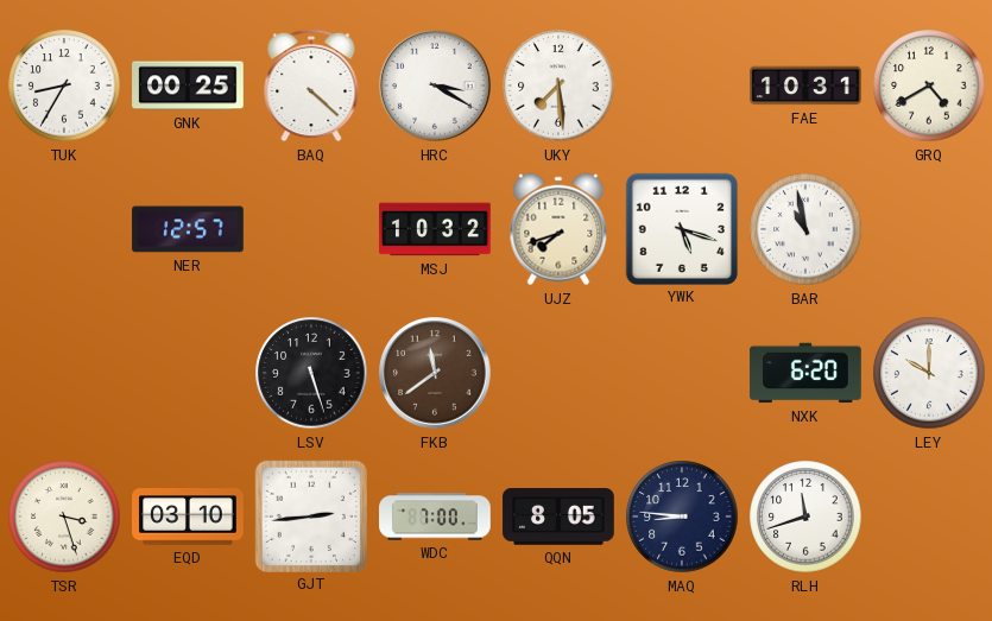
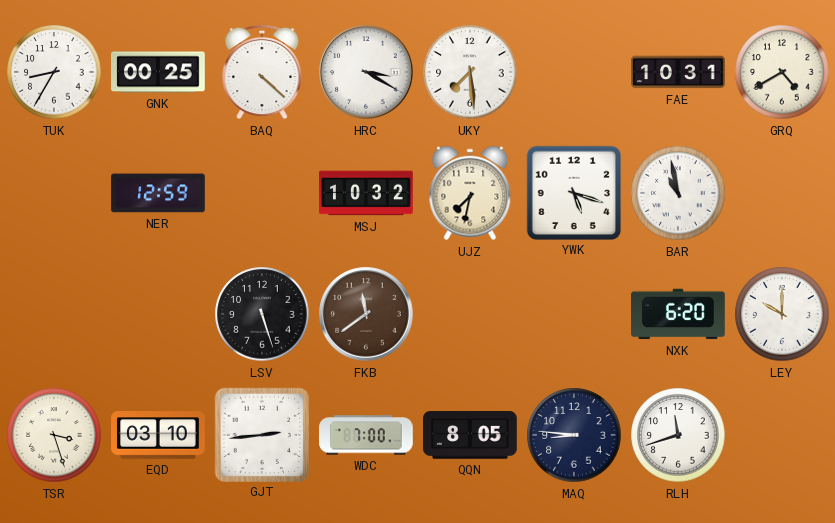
NER: 12:57 -> 12:59
UJZ: 7:42 -> 7:32
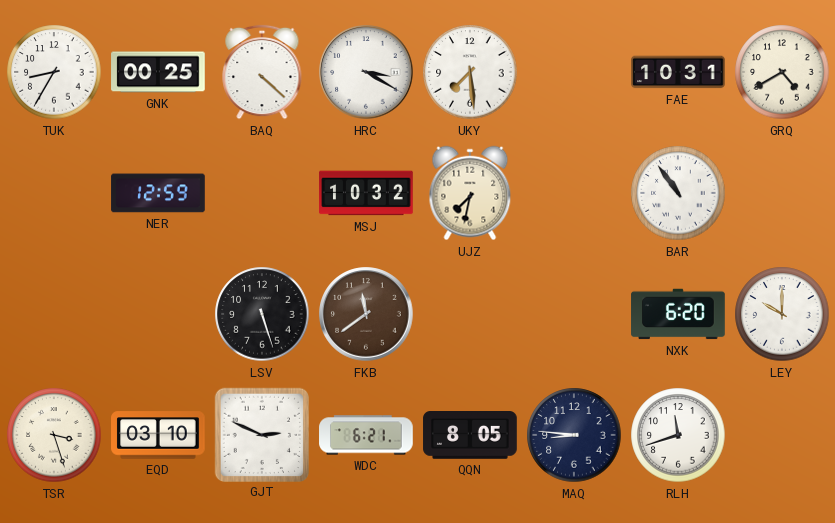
YWK: 5:18 -> none
BAR: 10:58 -> 10:54
GJT: 2:44 -> 2:49
WDC: 7:00 -> 6:21
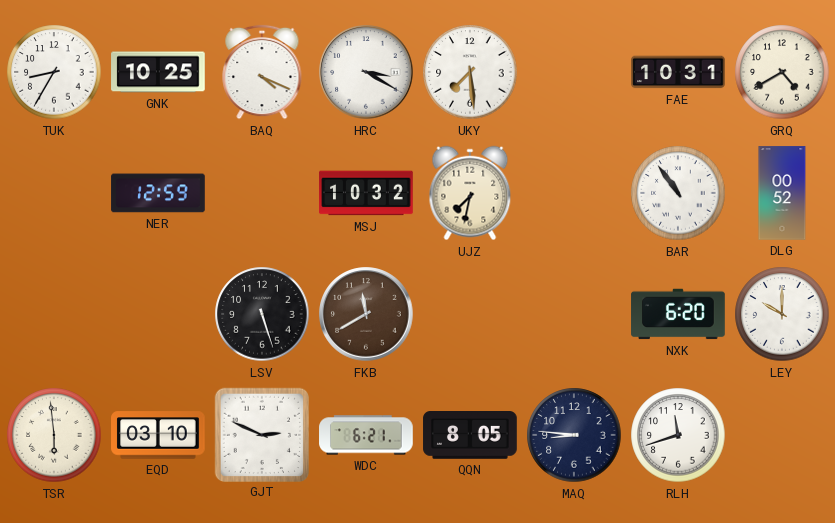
GNK: 00:25 -> 10:25
BAQ: 4:22 -> 4:19
DLG: none -> 00:52
FKB: 11:39 -> 11:40
TSR: 3:27 -> 5:59
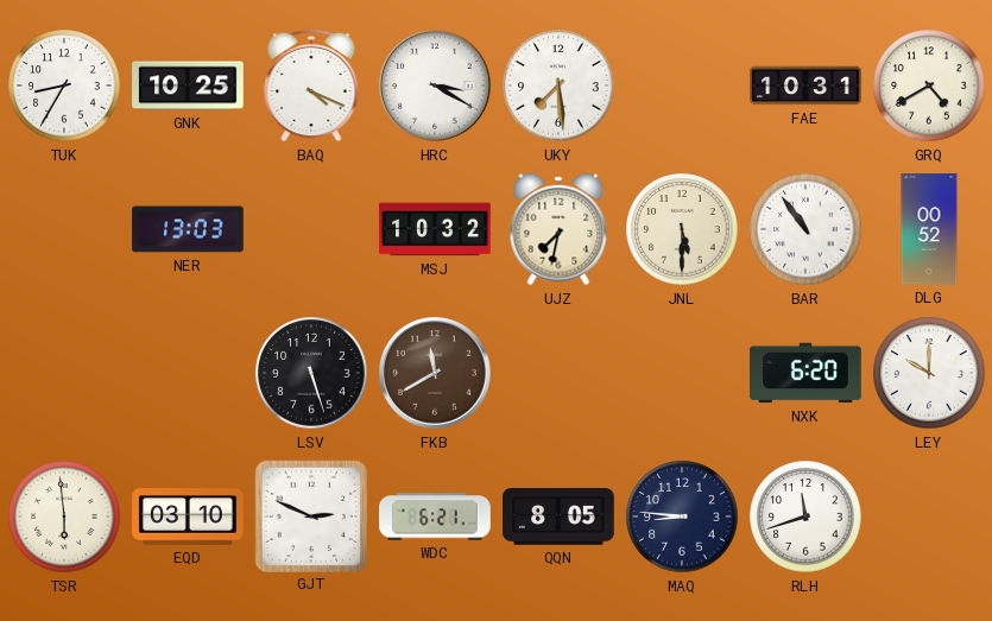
NER: 12:59 -> 13:03
JNL: none -> 5:30
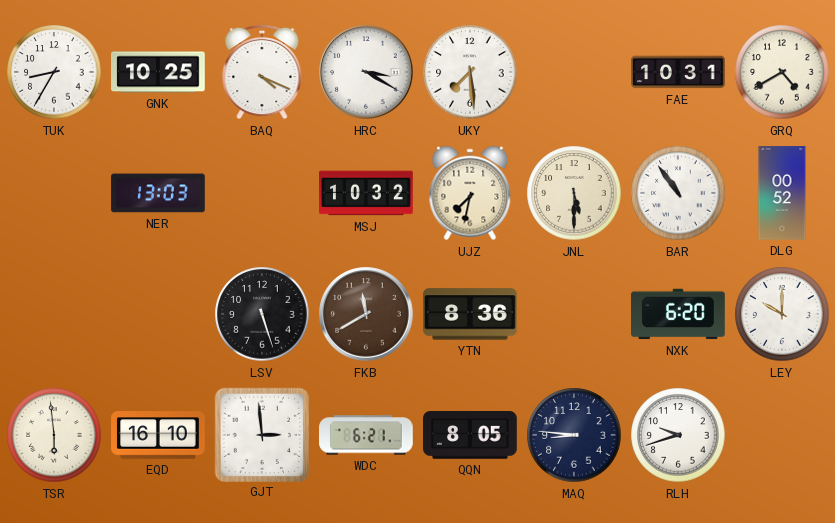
YTN: none -> 8:36
EQD: 03:10 -> 16:10
GJT: 2:49 -> 2:59
RLH: 11:42 -> 9:42
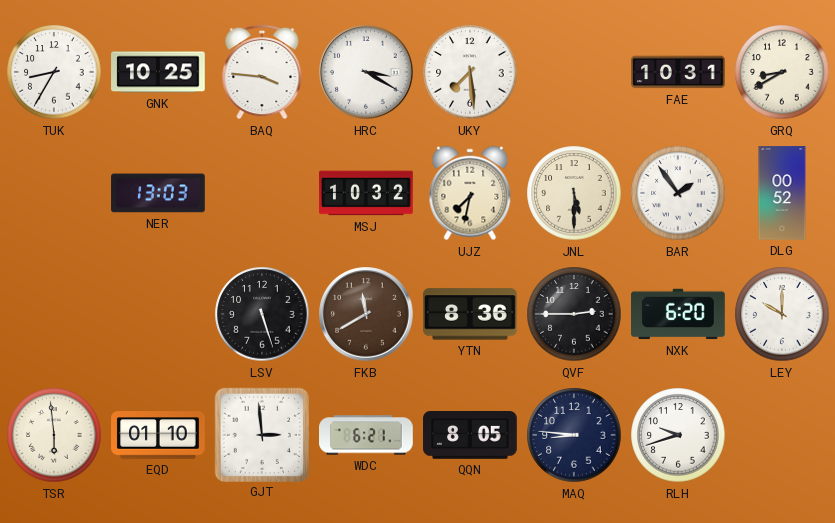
BAQ: 4:19 -> 3:46
GRQ: 4:40 -> 8:40
BAR: 10:54 -> 1:54
QVF: none -> 2:45
EQD: 16:10 -> 01:10
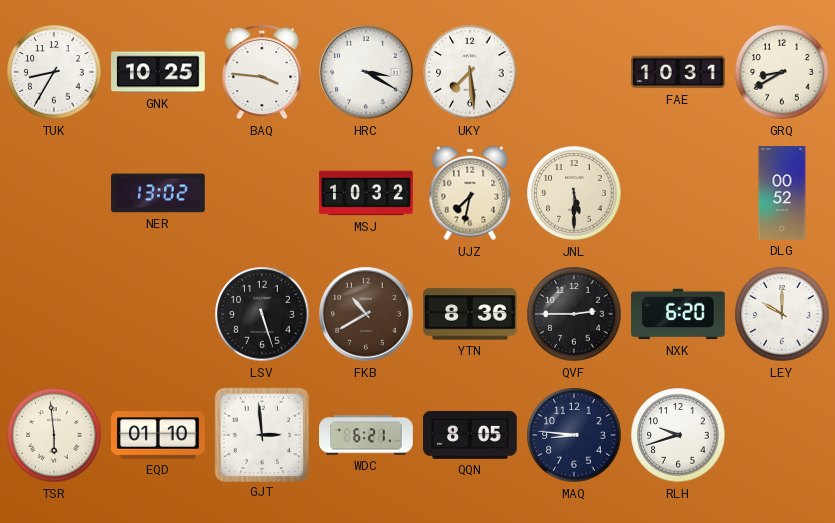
NER: 13:03 -> 13:02
BAR: 1:54 -> none
FKB: 11:40 -> 10:40
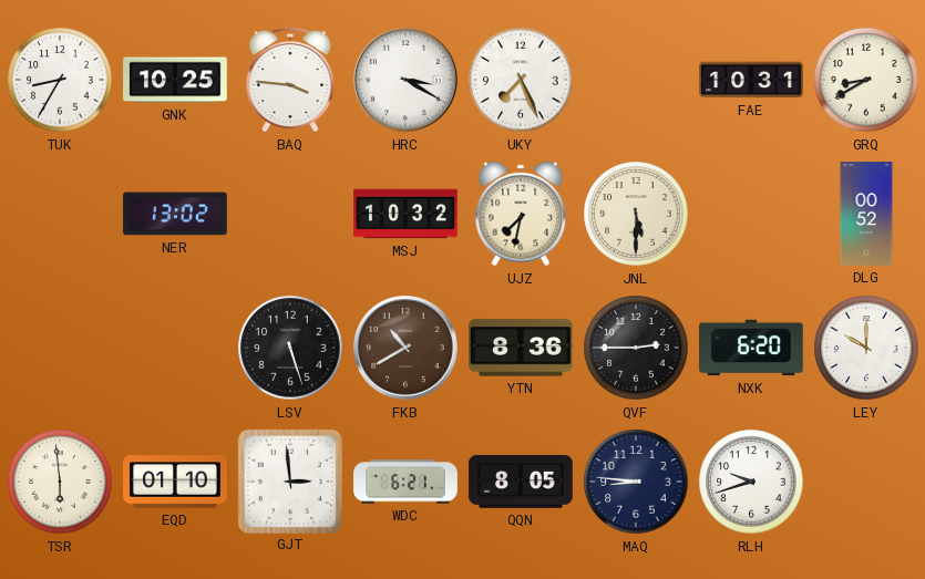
UKY: 7:29 -> 7:26
